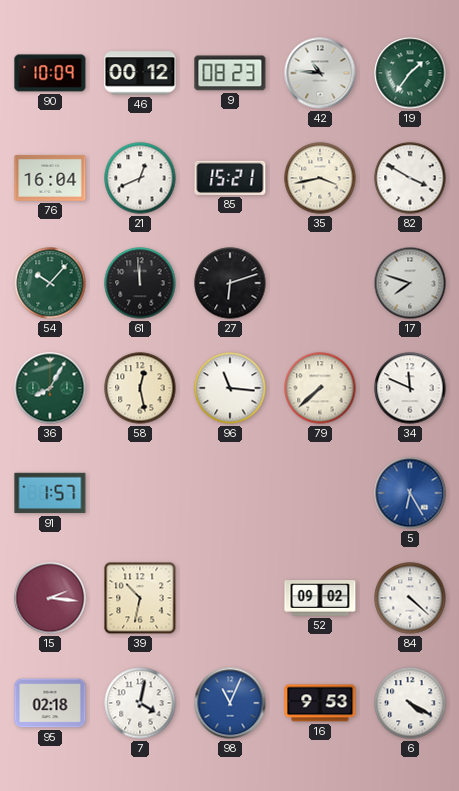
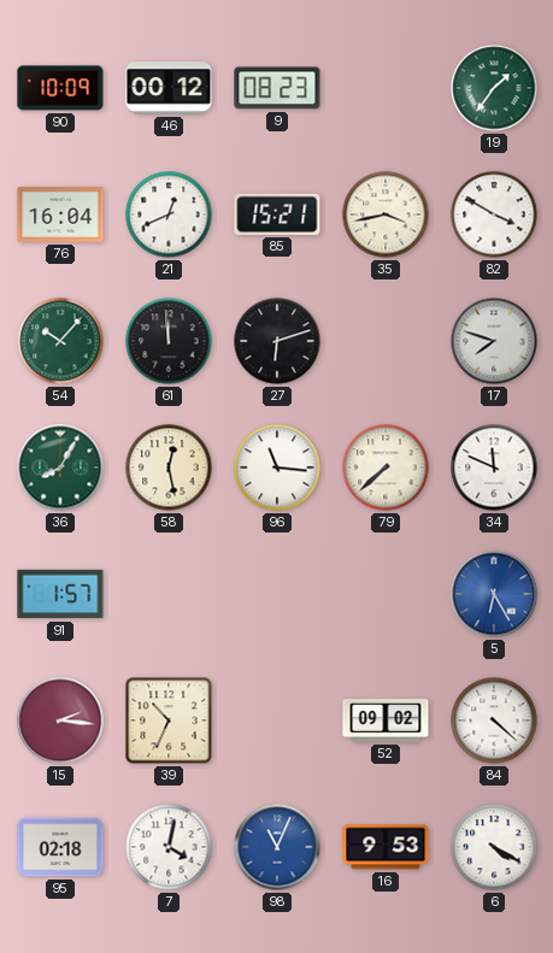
42: 10:46 -> none
39: 10:32 -> 10:34
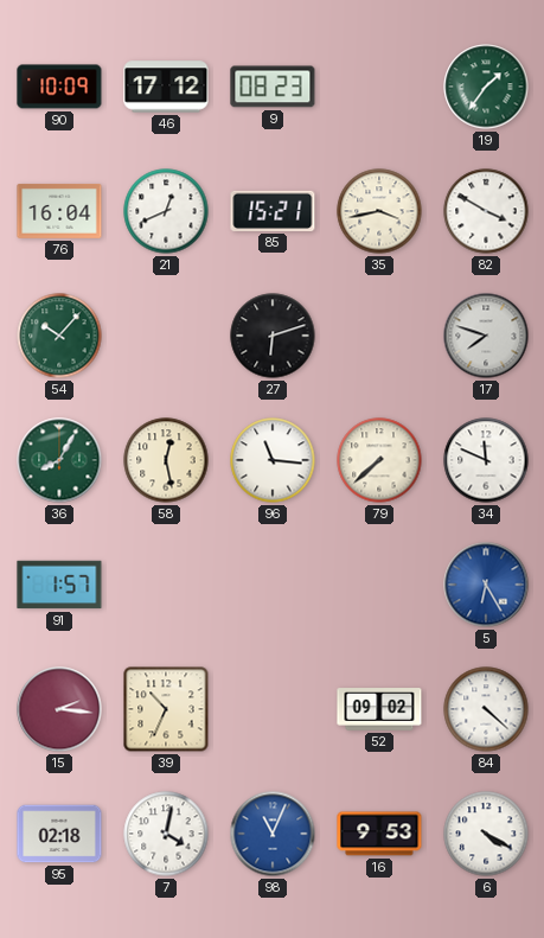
46: 00:12 -> 17:12
61: 11:59 -> none
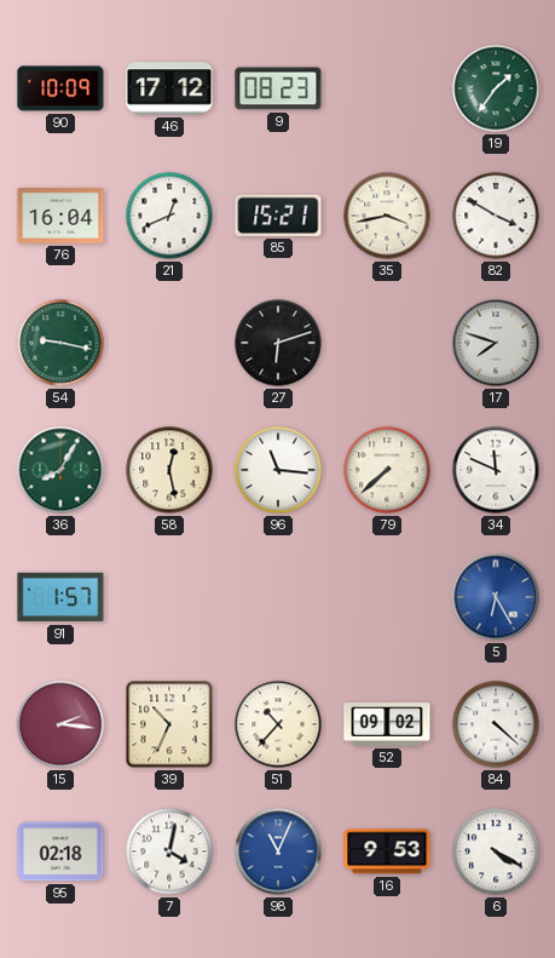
54: 10:07 -> 9:17
51: none -> 10:37
